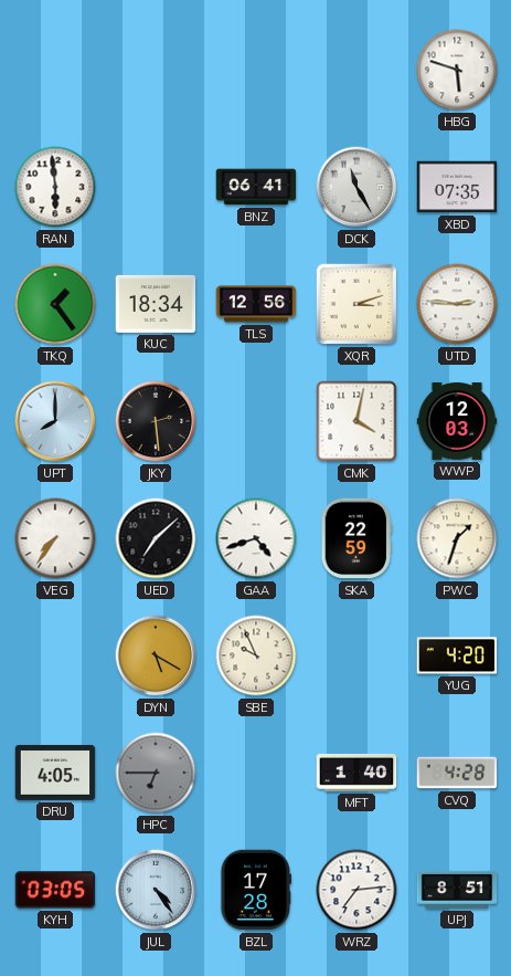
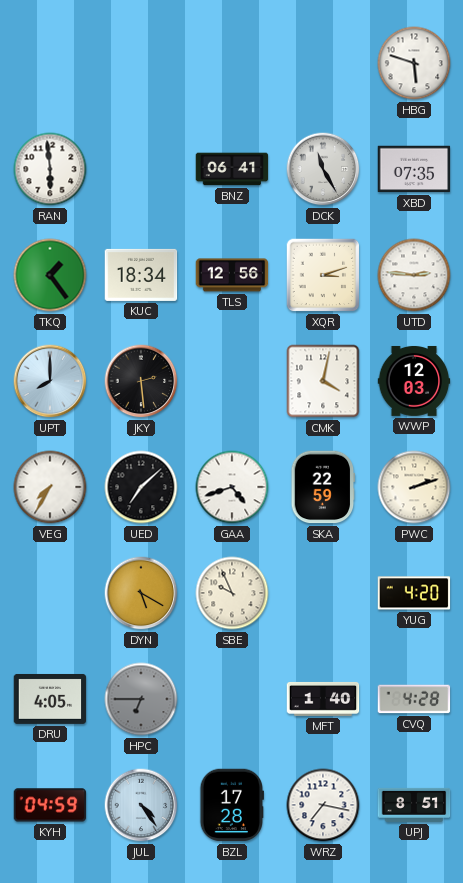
VEG: 7:36 -> 7:35
PWC: 1:33 -> 2:12
KYH: 03:05 -> 04:59
WRZ: 7:14 -> 7:17
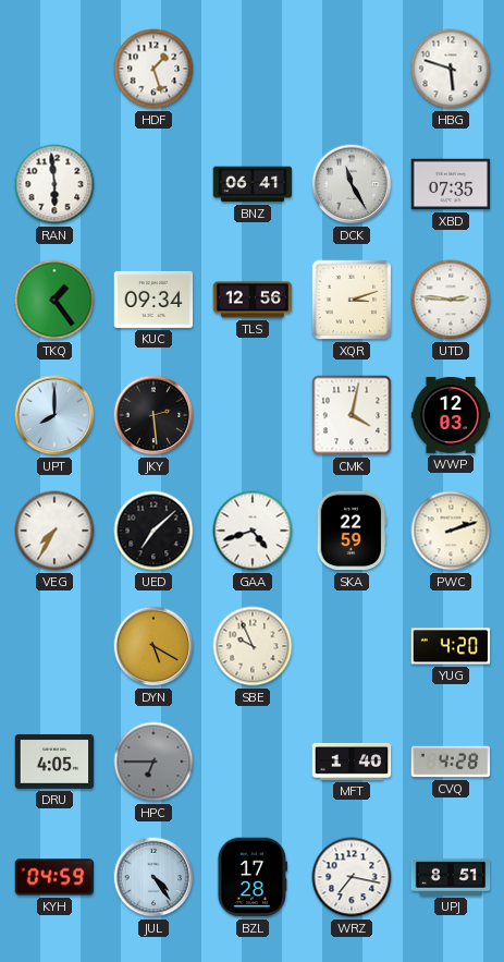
HDF: none -> 1:27
KUC: 18:34 -> 09:34
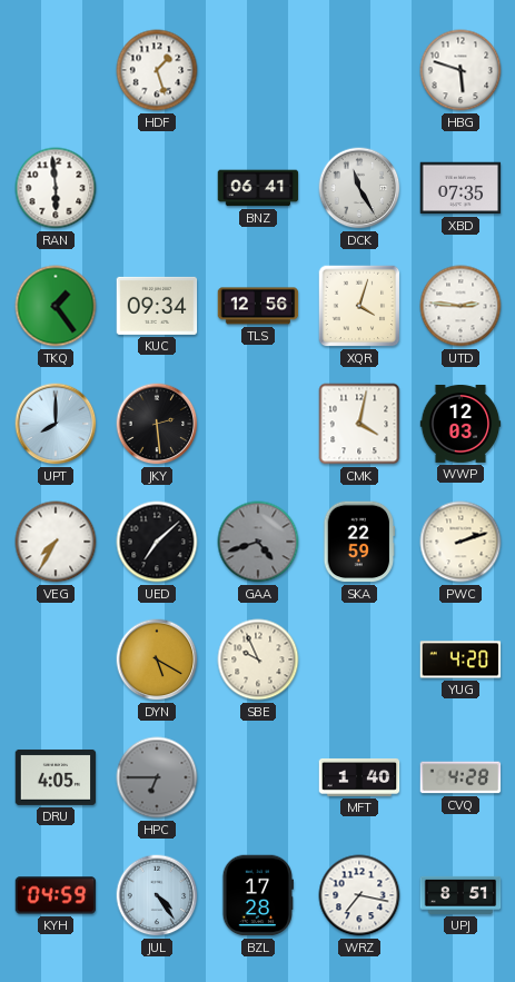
XQR: 3:12 -> 4:03
GAA dial: white -> grey
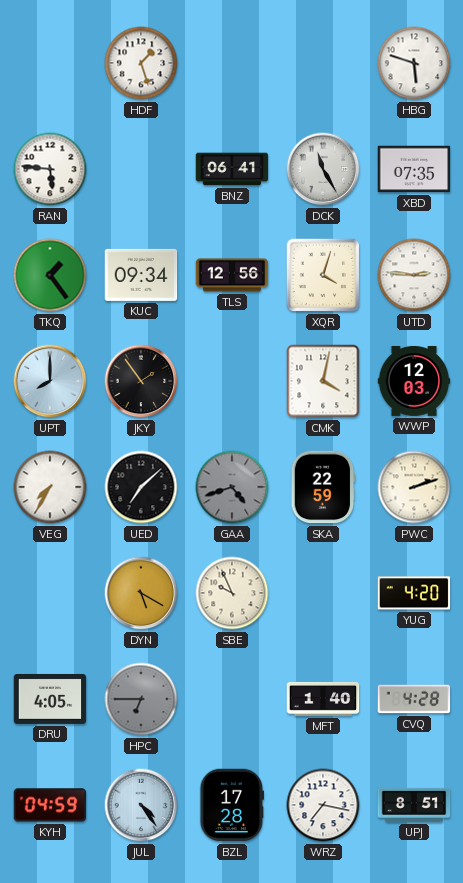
RAN: 5:59 -> 5:46
JKY: 2:29 -> 1:54
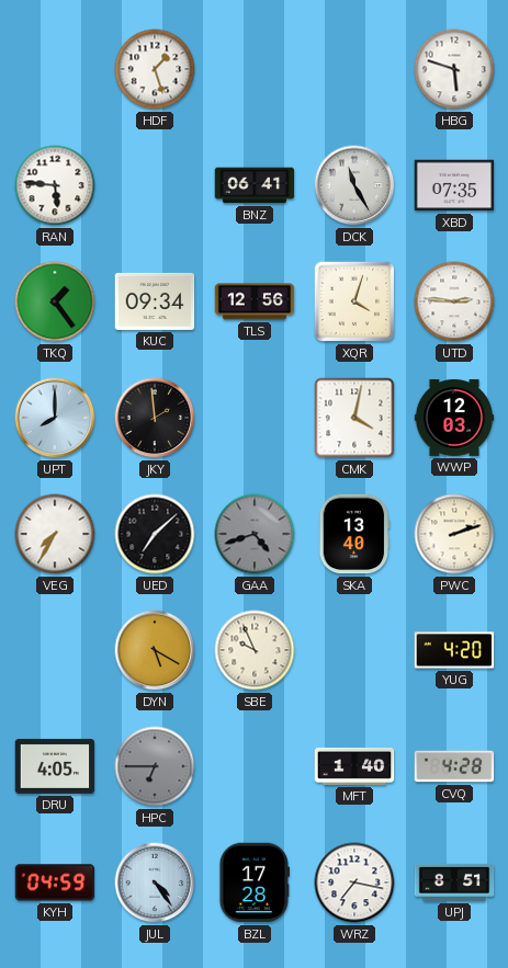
JKY: 1:54 -> 1:59
SKA: 22:59 -> 13:40
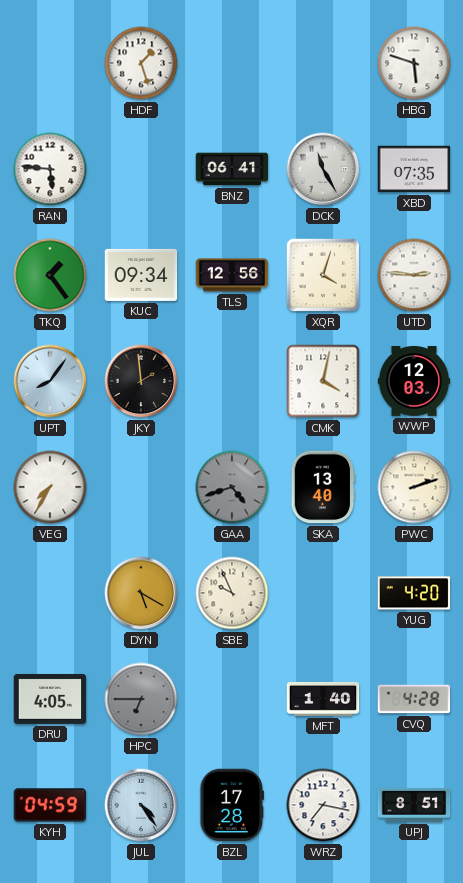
UPT: 8:00 -> 8:06
UED: 7:08 -> none
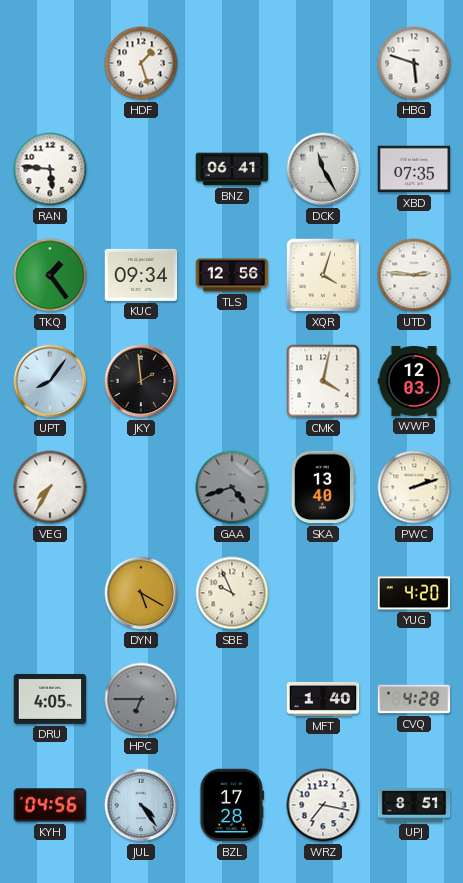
KYH: 04:59 -> 04:56
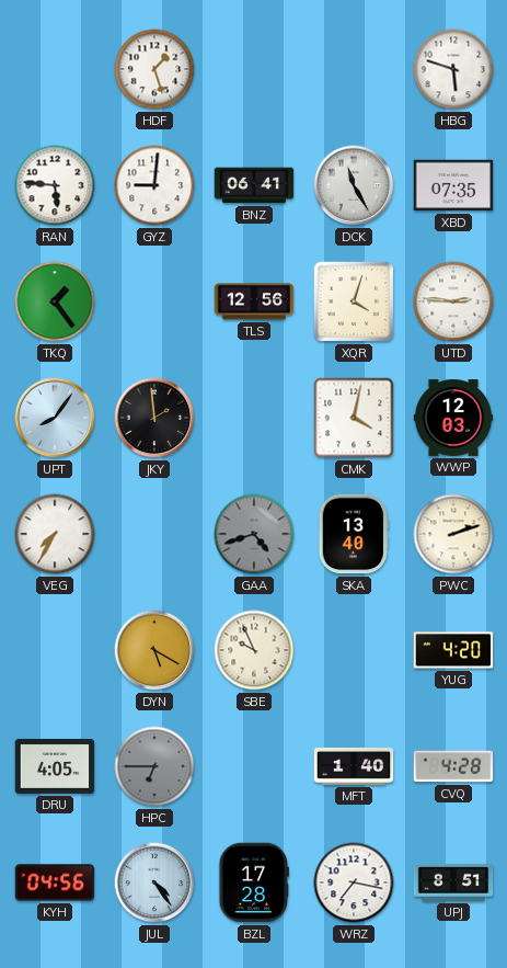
GYZ: none -> 9:01
KUC: 09:34 -> none
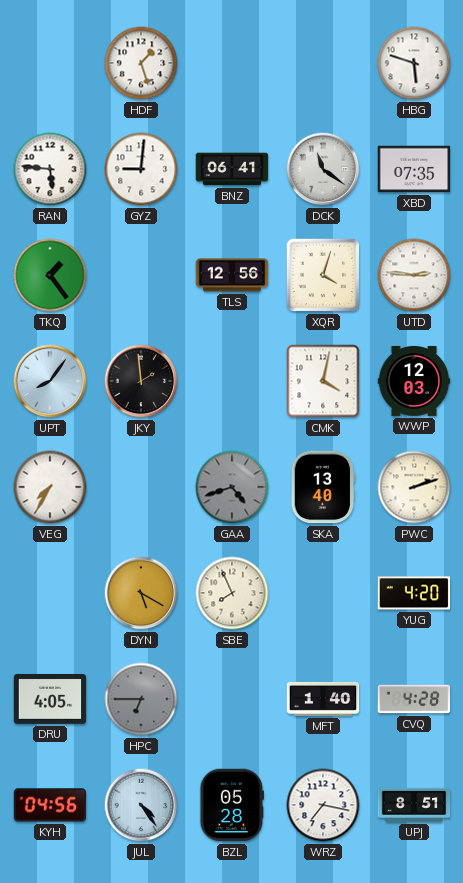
DCK: 11:25 -> 11:21
SBE: 9:56 -> 7:56
BZL: 17:28 -> 05:28
